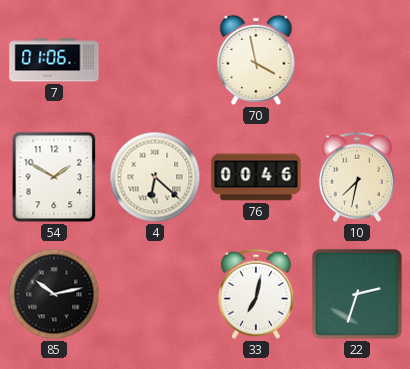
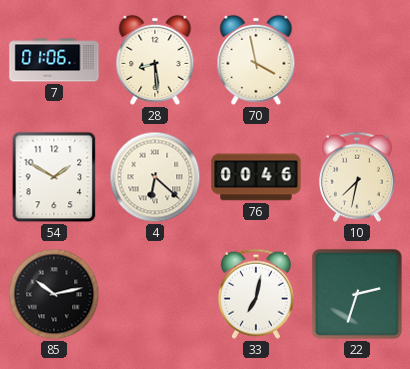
28: none -> 8:29
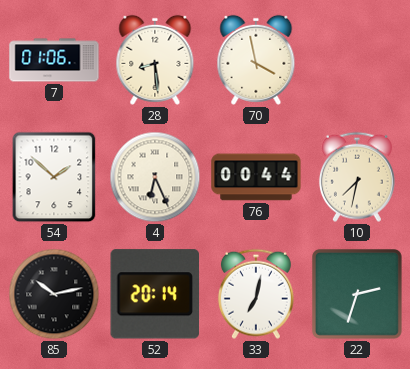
54: 1:50 -> 1:52
4: 6:22 -> 6:26
76: 00:46 -> 00:44
52: none -> 20:14
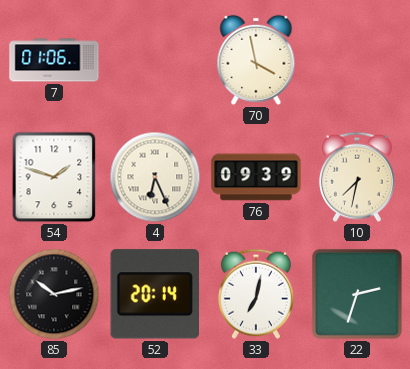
28: 8:29 -> none
54: 1:52 -> 1:48
76: 00:44 -> 09:39
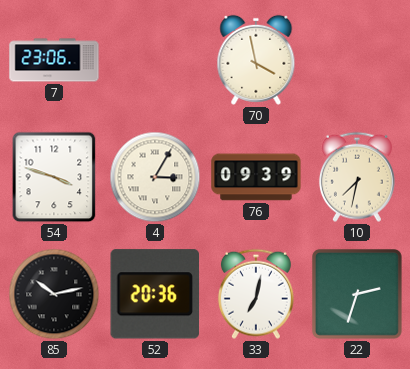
7: 01:06 -> 23:06
54: 1:48 -> 3:48
4: 6:26 -> 3:05
52: 20:14 -> 20:36
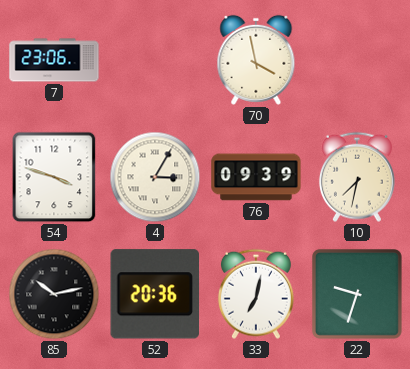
22: 2:33 -> 9:33
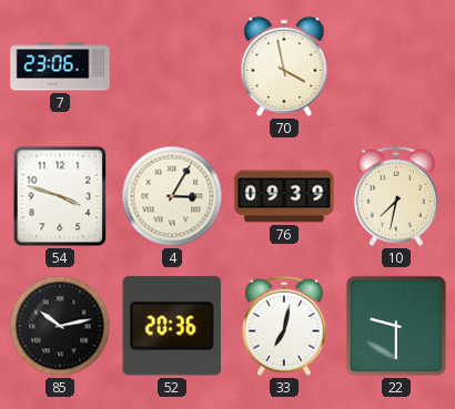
22: 9:33 -> 9:30
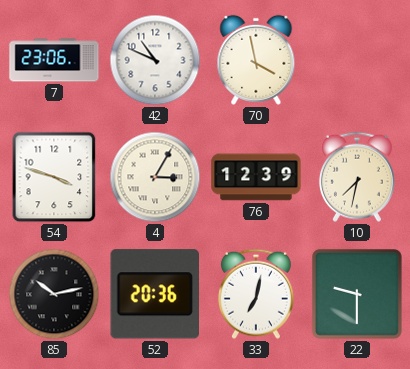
42: none -> 10:49
76: 09:39 -> 12:39
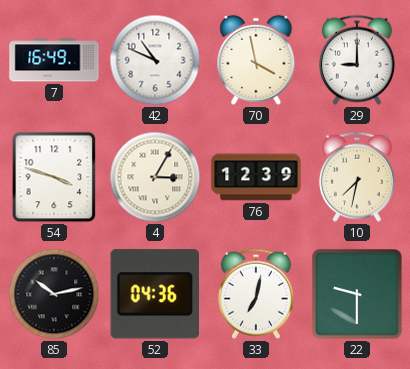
7: 23:06 -> 16:49
29: none -> 9:00
52: 20:36 -> 04:36
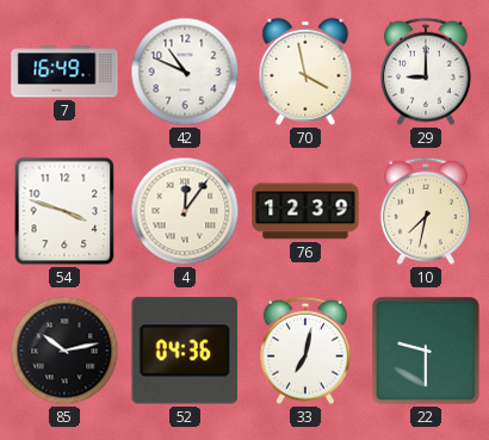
4: 3:05 -> 12:06
